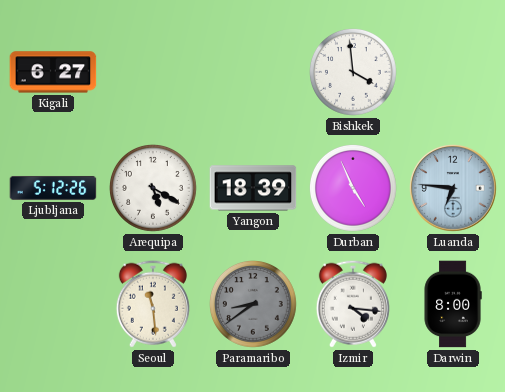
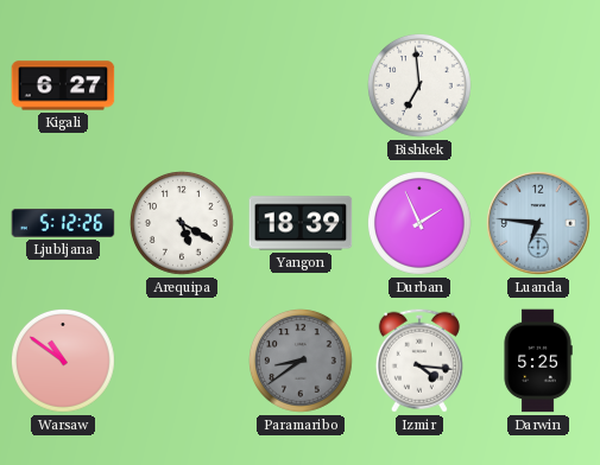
Bishkek: 3:59 -> 6:59
Durban: 4:56 -> 1:56
Warsaw: none -> 10:51
Seoul: 11:29 -> none
Darwin: 8:00 -> 5:25
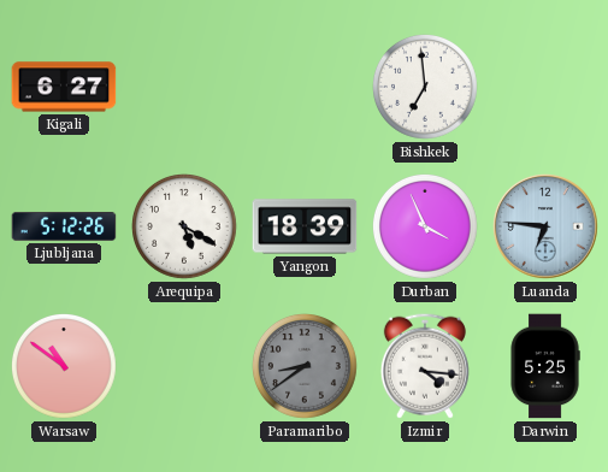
Durban: 1:56 -> 3:56
